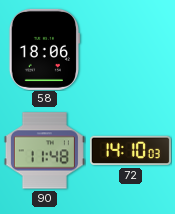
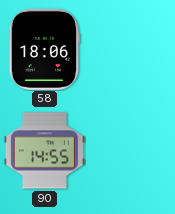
90: 11:48 -> 14:55
72: 14:10 -> none
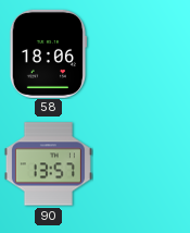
90: 14:55 -> 13:57
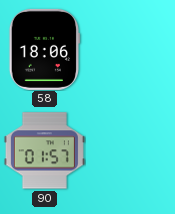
90: 13:57 -> 01:57
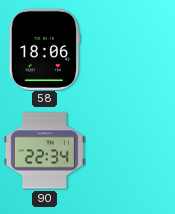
90: 01:57 -> 22:34
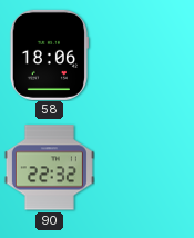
90: 22:34 -> 22:32
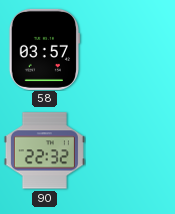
58: 18:06 -> 03:57
